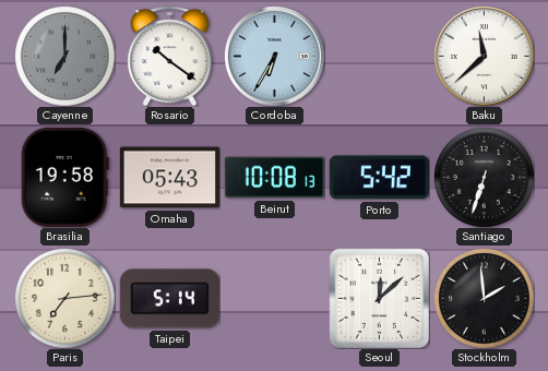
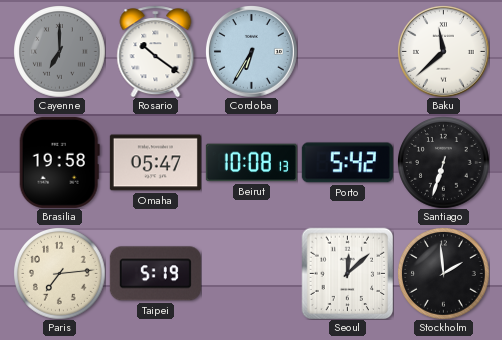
Omaha: 05:43 -> 05:47
Taipei: 5:14 -> 5:19
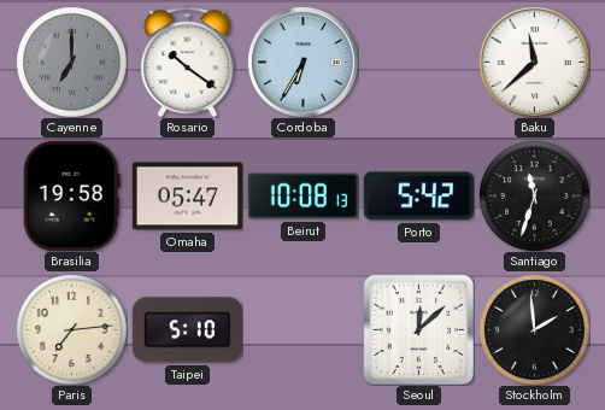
Santiago: 6:33 -> 11:33
Taipei: 5:19 -> 5:10
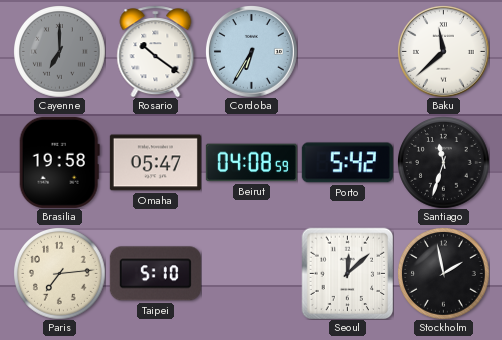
Beirut: 10:08 -> 04:08
Stockholm: 1:59 -> 1:58
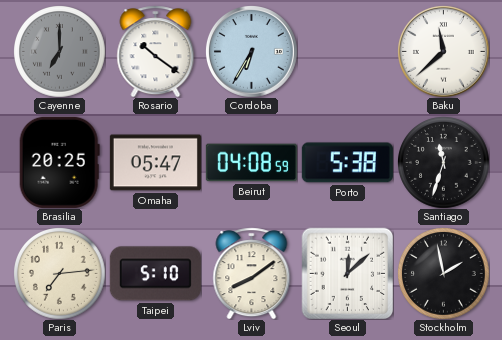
Brasilia: 19:58 -> 20:25
Porto: 5:42 -> 5:38
Lviv: none -> 8:09
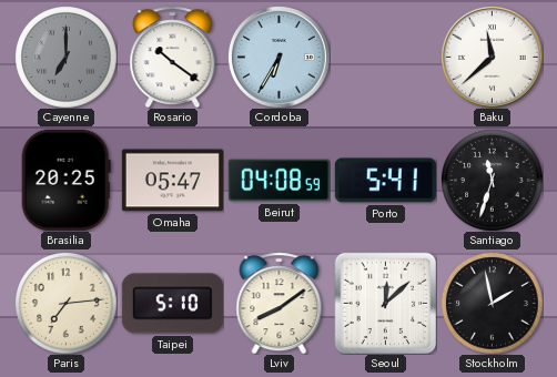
Porto: 5:38 -> 5:41
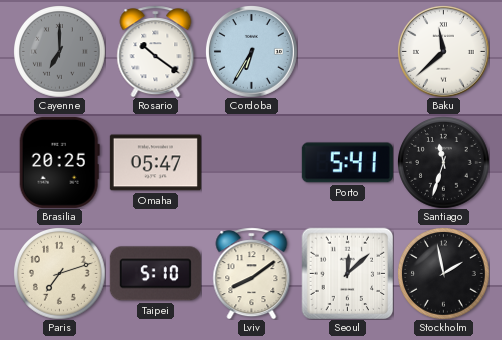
Beirut: 04:08 -> none
Paris: 7:14 -> 7:12
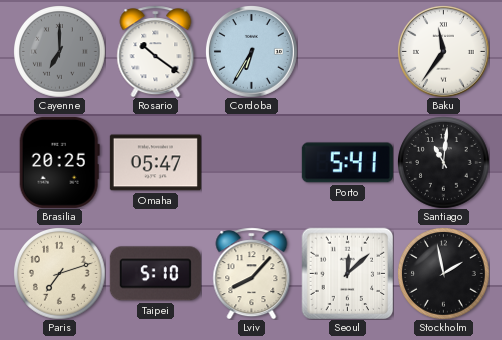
Baku: 11:38 -> 11:36
Santiago: 11:33 -> 11:01
Lviv: 8:09 -> 8:07
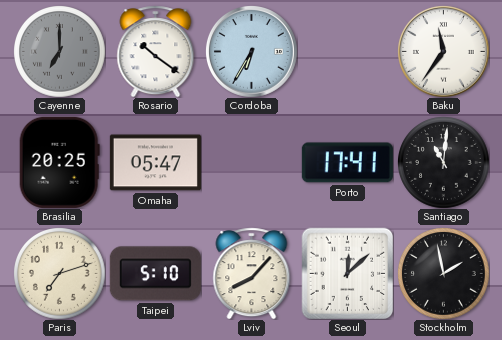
Porto: 5:41 -> 17:41
